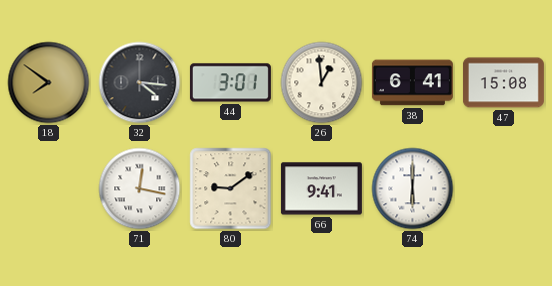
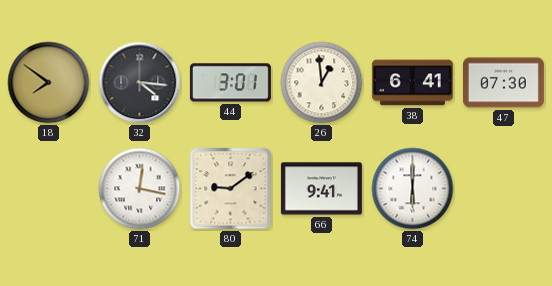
47: 15:08 -> 07:30
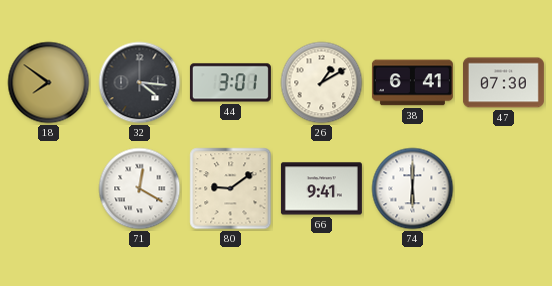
26: 12:59 -> 1:10
71: 12:17 -> 12:20
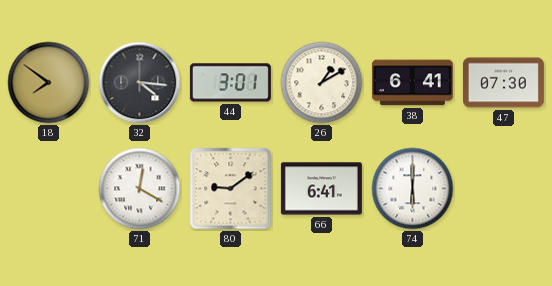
66: 9:41 -> 6:41
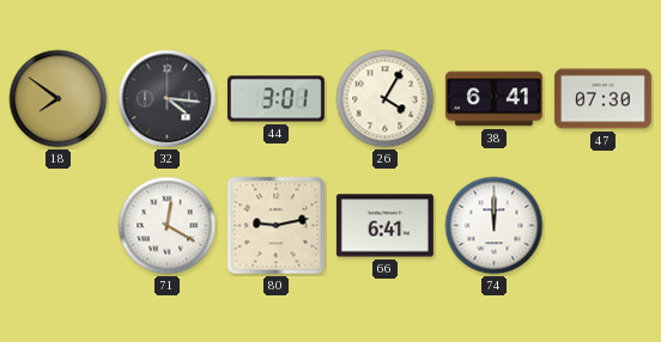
26: 1:10 -> 4:05
80: 9:09 -> 9:13
74: 6:00 -> 12:00
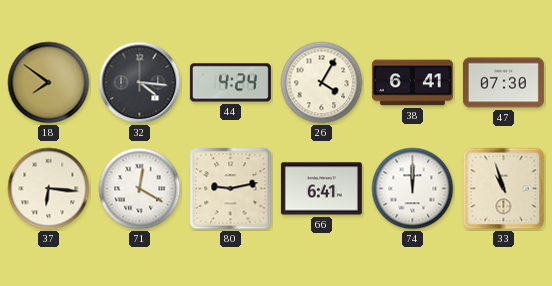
44: 3:01 -> 4:24
37: none -> 6:16
33: none -> 10:57
